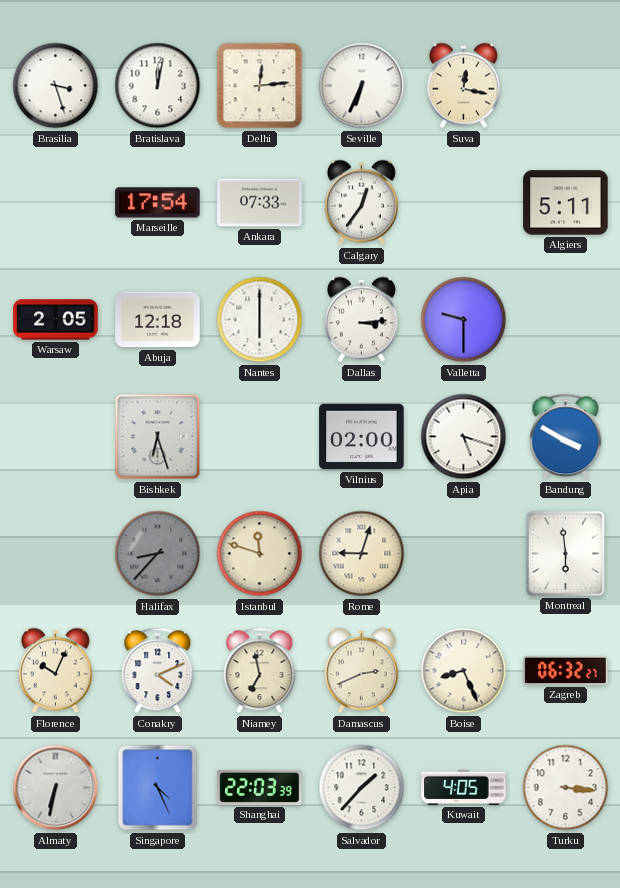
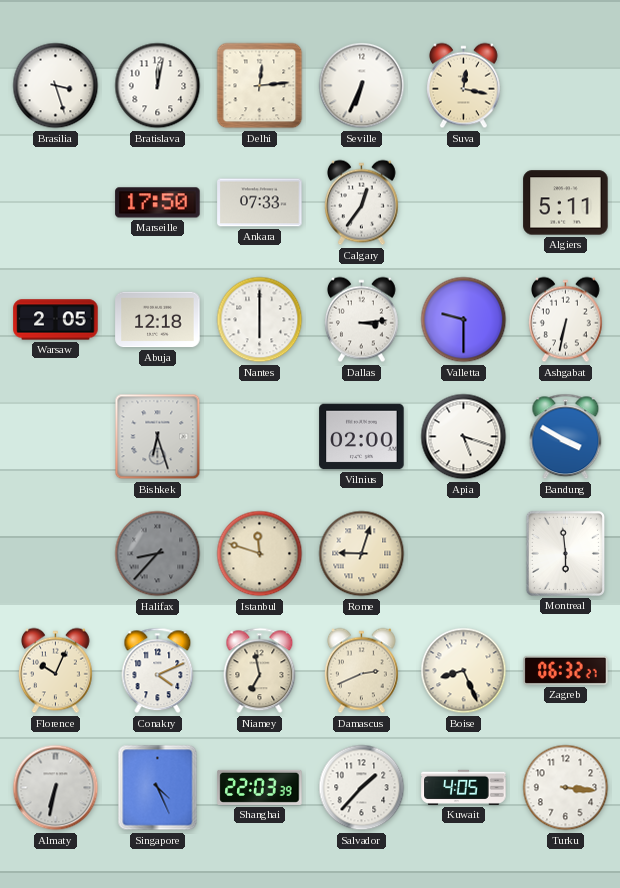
Marseille: 17:54 -> 17:50
Ashgabat: none -> 6:32
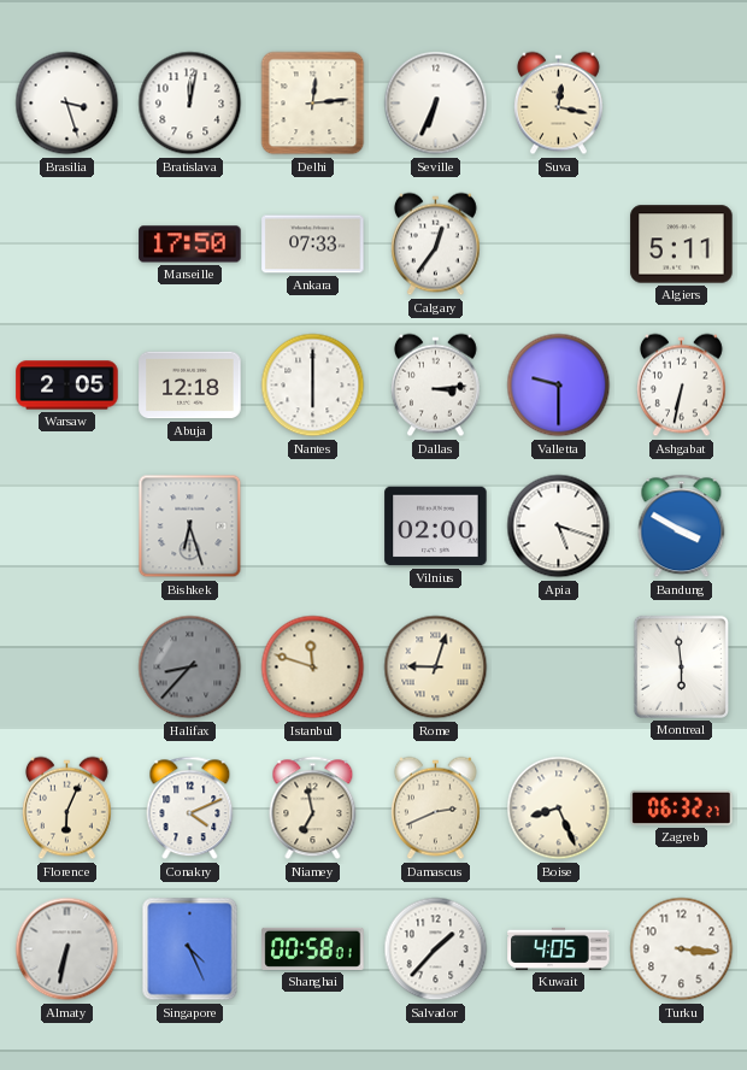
Florence: 10:04 -> 6:04
Shanghai: 22:03 -> 00:58
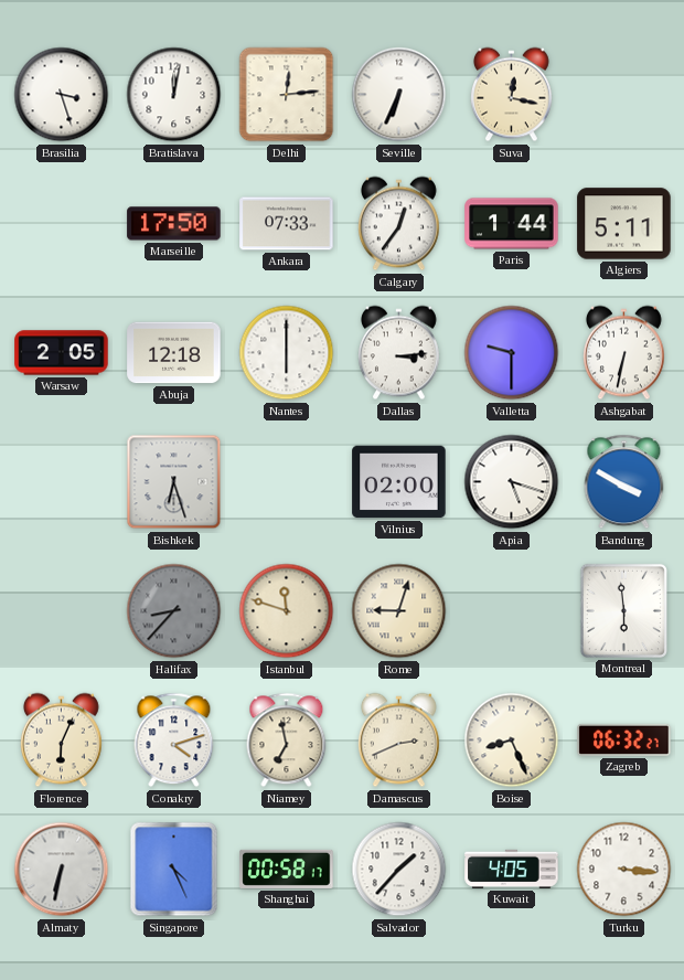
Paris: none -> 1:44
Conakry: 4:11 -> 4:12
Shanghai: 00:58:01 -> 00:58:17
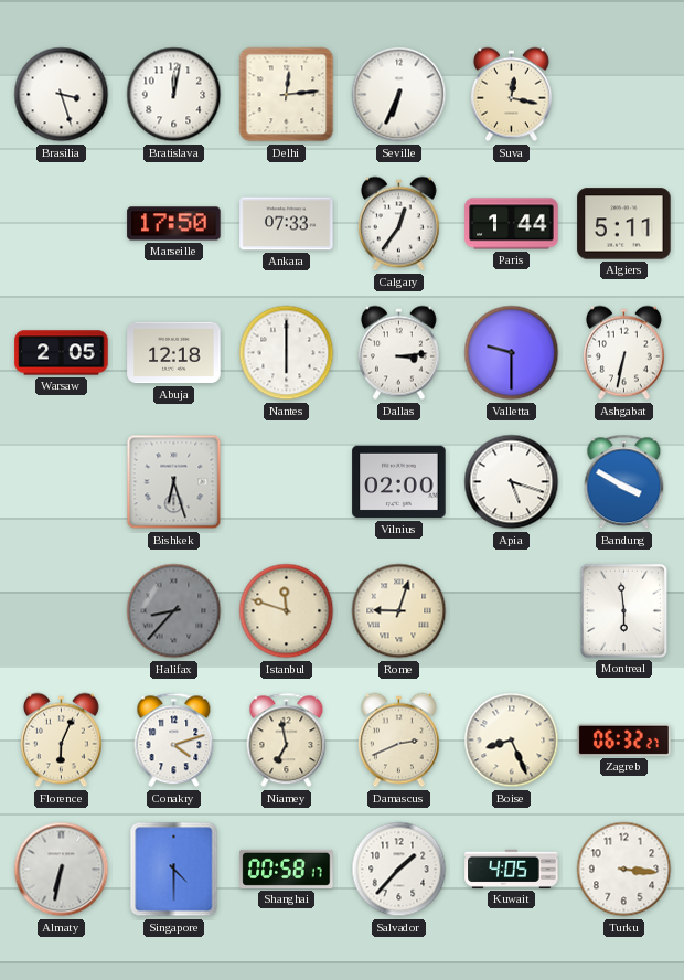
Singapore: 4:26 -> 4:30
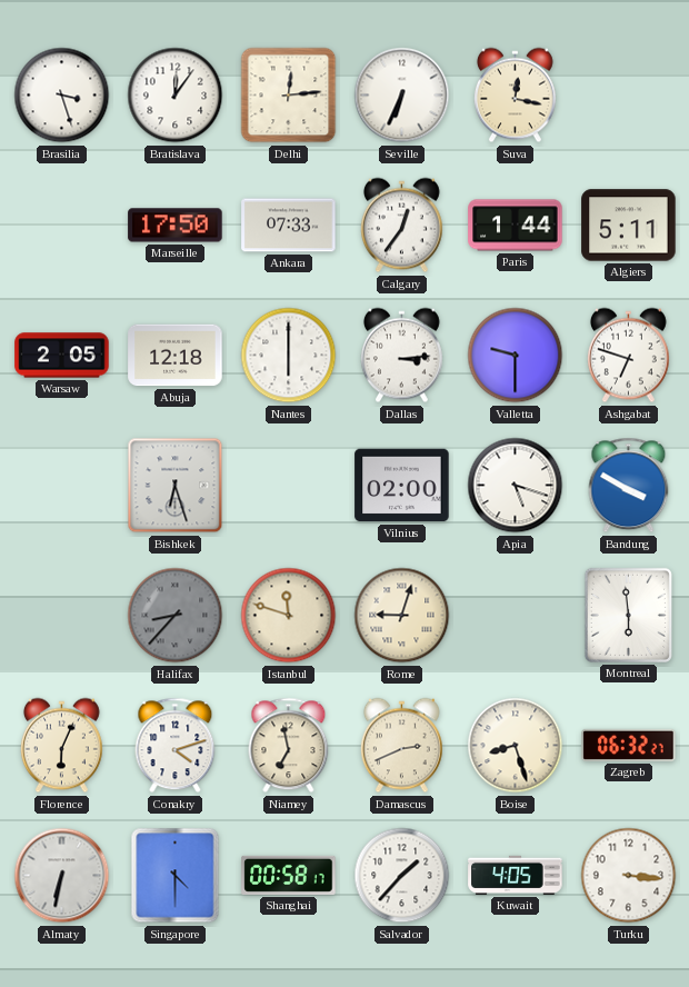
Bratislava: 12:02 -> 12:06
Ashgabat: 6:32 -> 6:48
Boise: 8:26 -> 8:27
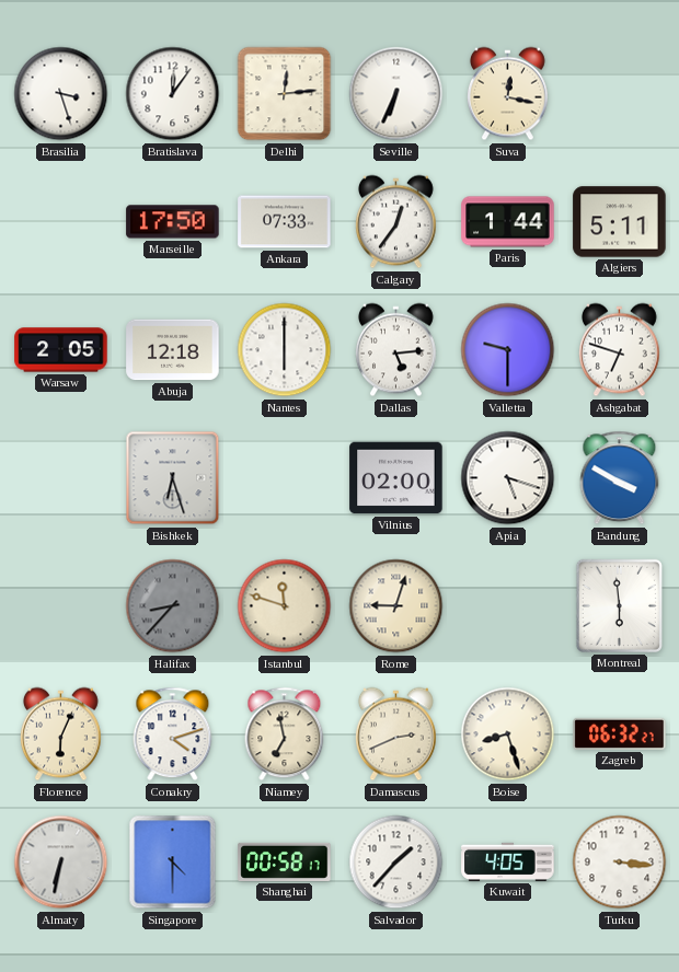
Dallas: 3:14 -> 5:14
